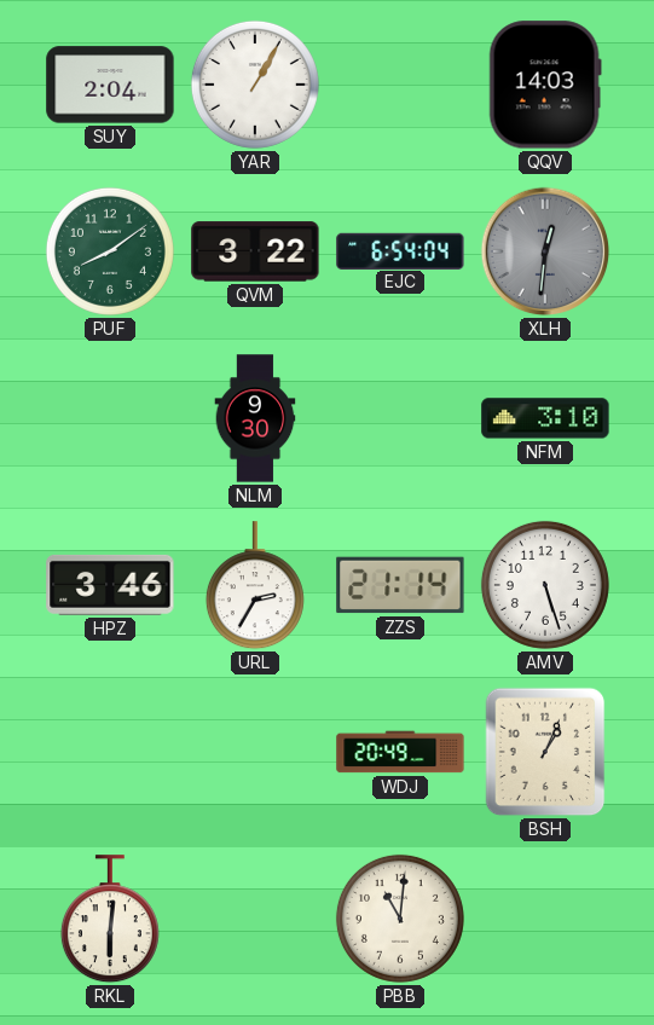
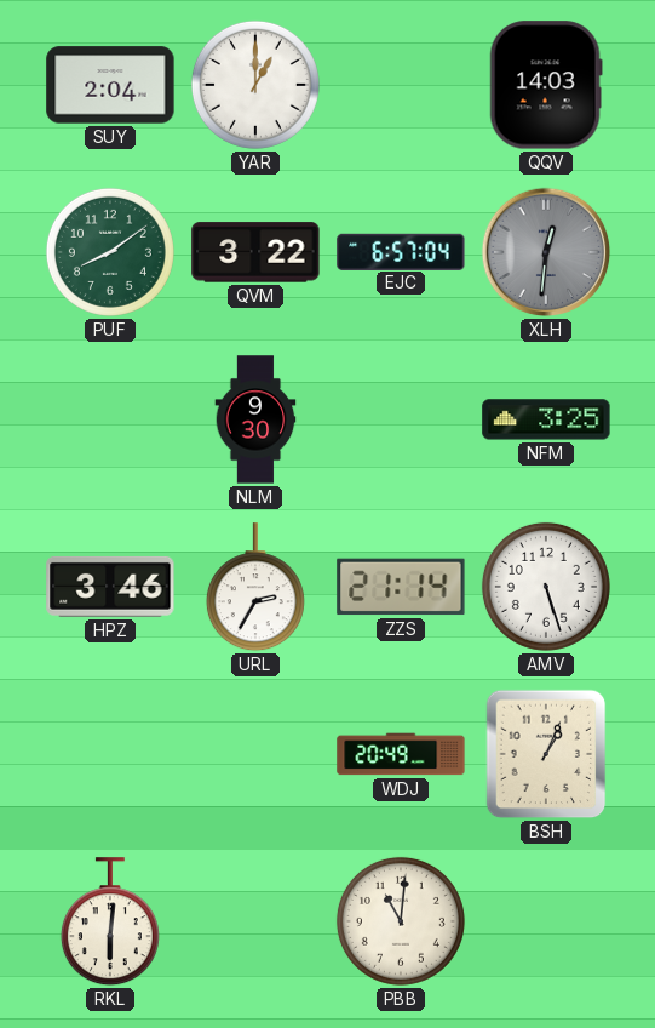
YAR: 1:05 -> 1:00
EJC: 6:54 -> 6:57
NFM: 3:10 -> 3:25
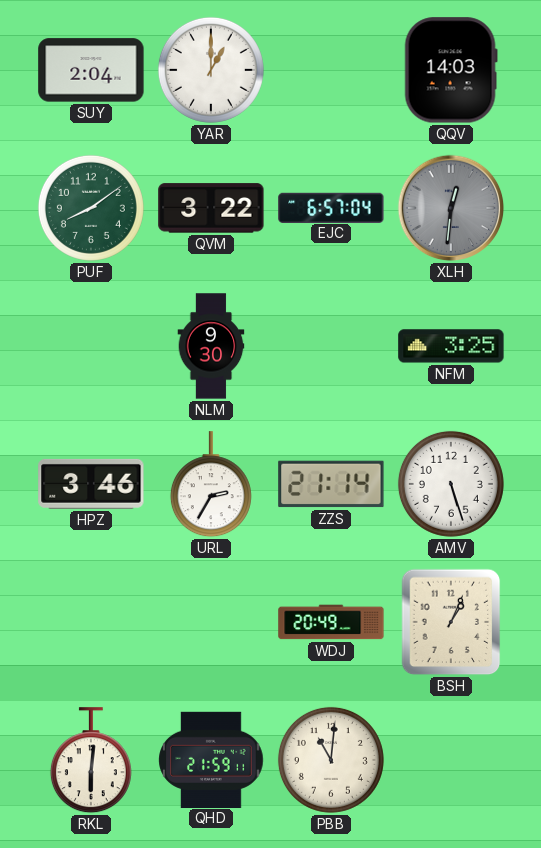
QHD: none -> 21:59
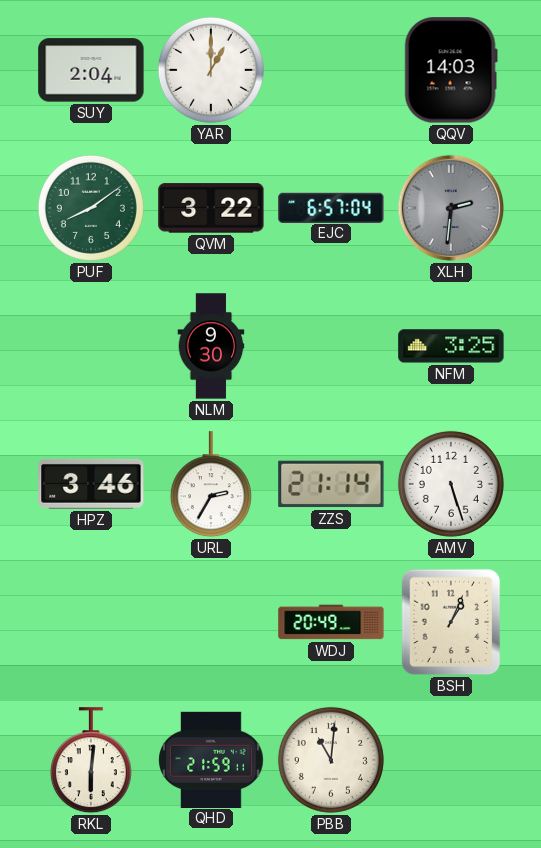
XLH: 12:31 -> 2:31
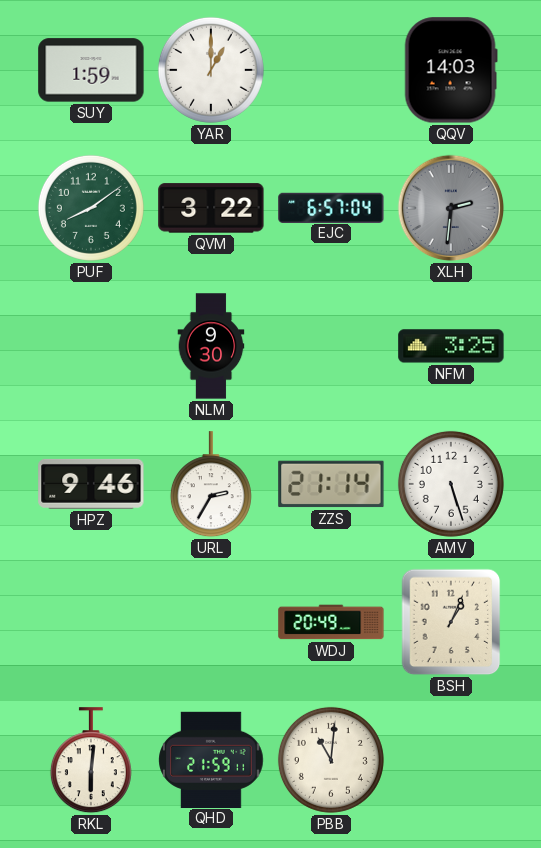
SUY: 2:04 -> 1:59
HPZ: 3:46 -> 9:46
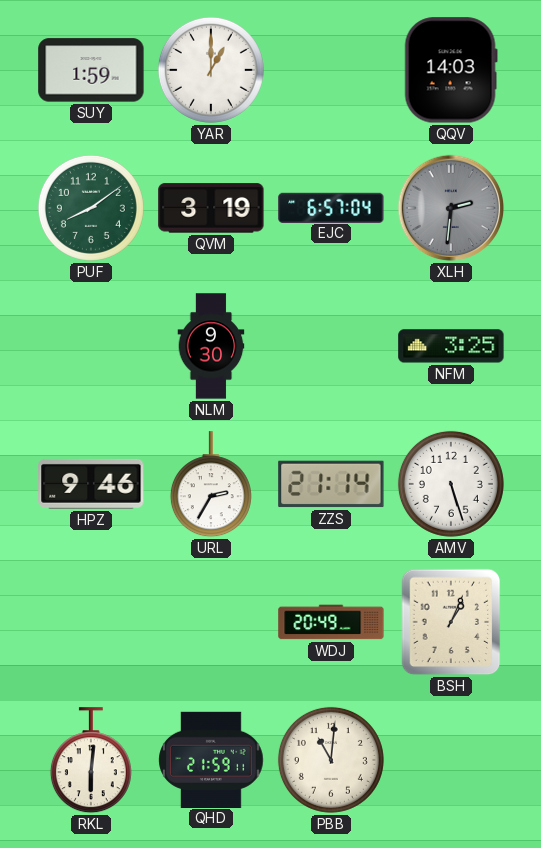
QVM: 3:22 -> 3:19
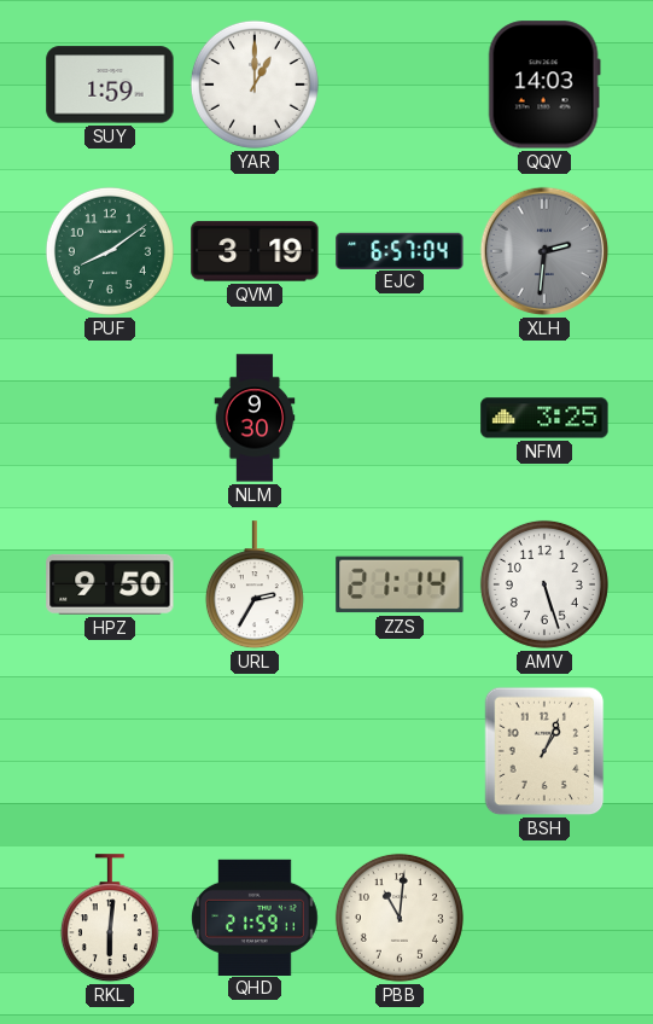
HPZ: 9:46 -> 9:50
WDJ: 20:49 -> none
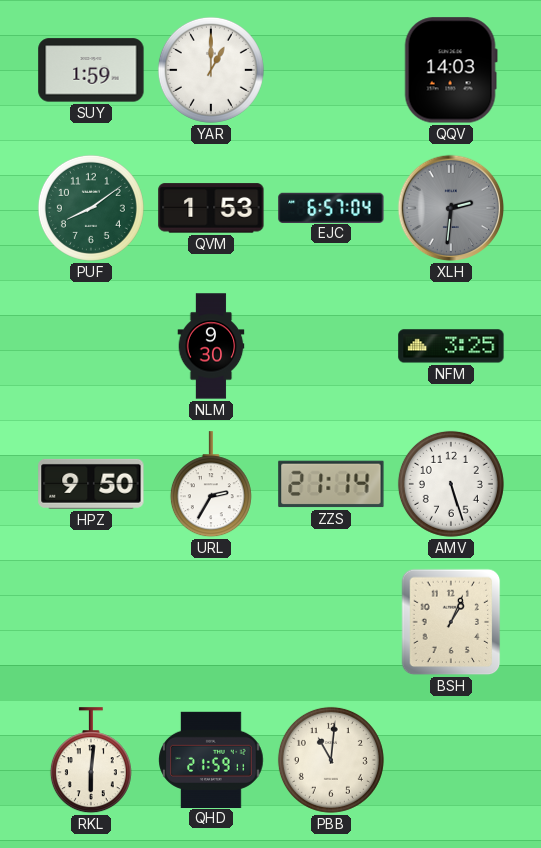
QVM: 3:19 -> 1:53
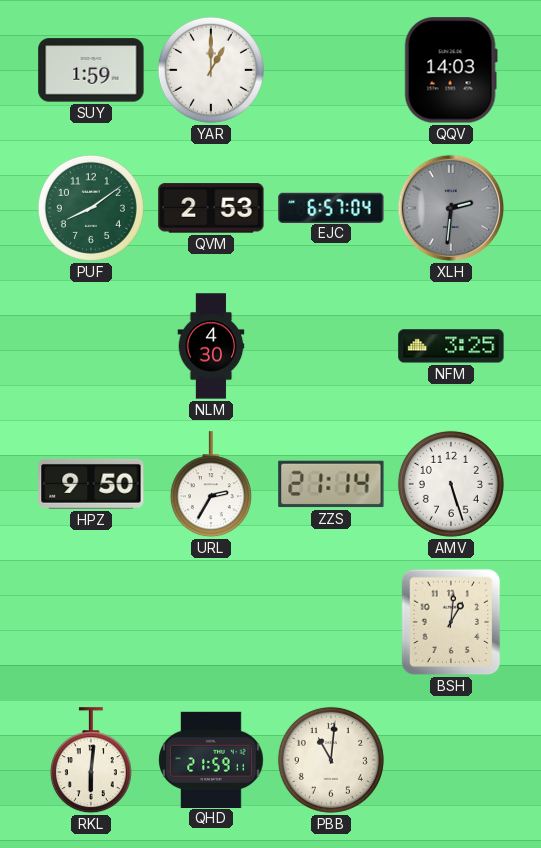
QVM: 1:53 -> 2:53
NLM: 9:30 -> 4:30
BSH: 1:04 -> 1:01
